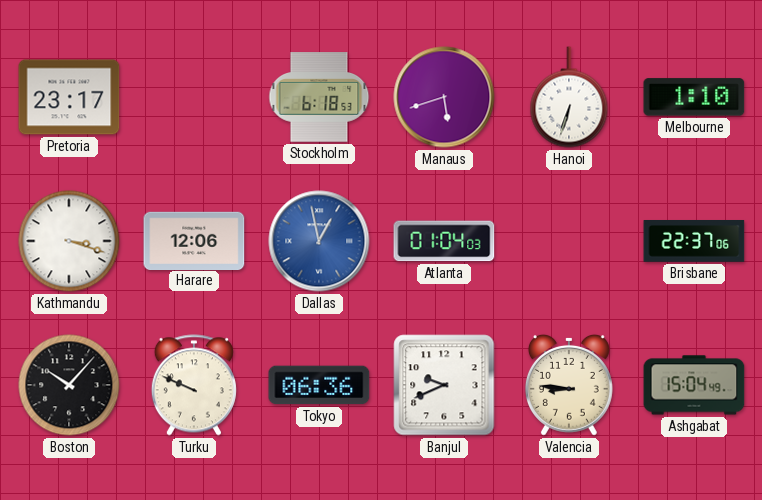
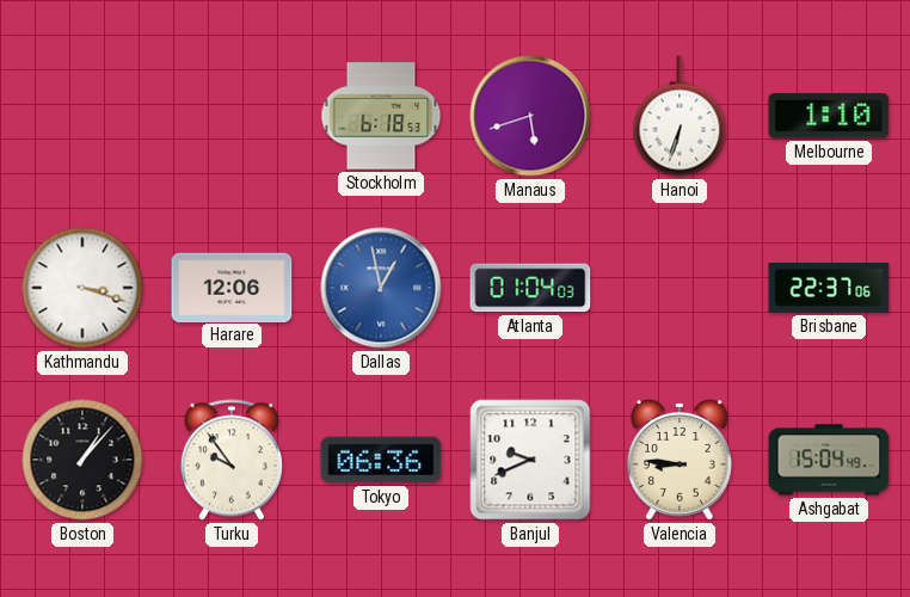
Pretoria: 23:17 -> none
Boston: 10:07 -> 1:07
Turku: 9:49 -> 9:54
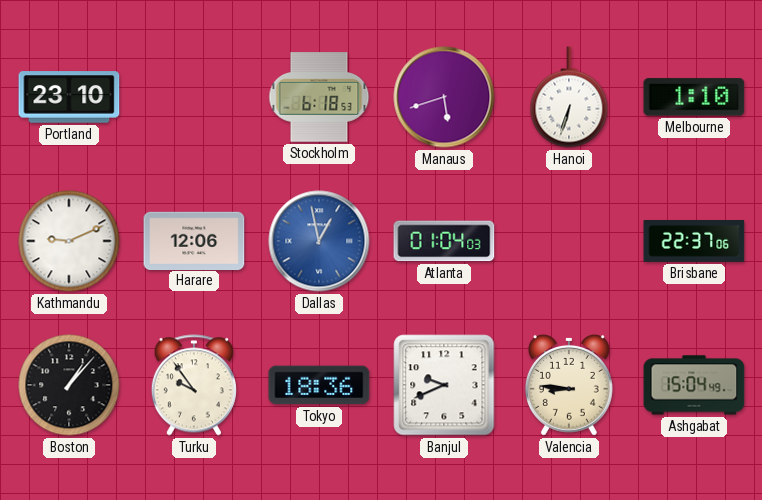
Portland: none -> 23:10
Kathmandu: 3:18 -> 9:11
Tokyo: 06:36 -> 18:36
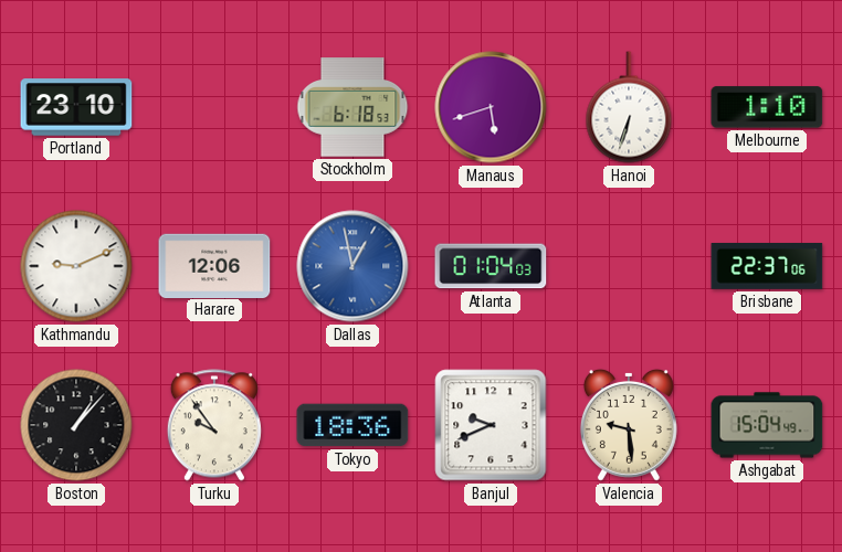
Valencia: 8:46 -> 9:29
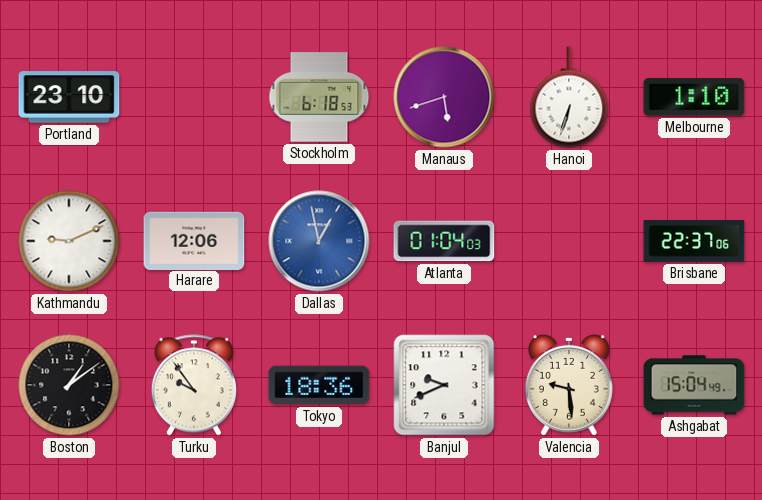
Boston: 1:07 -> 1:09
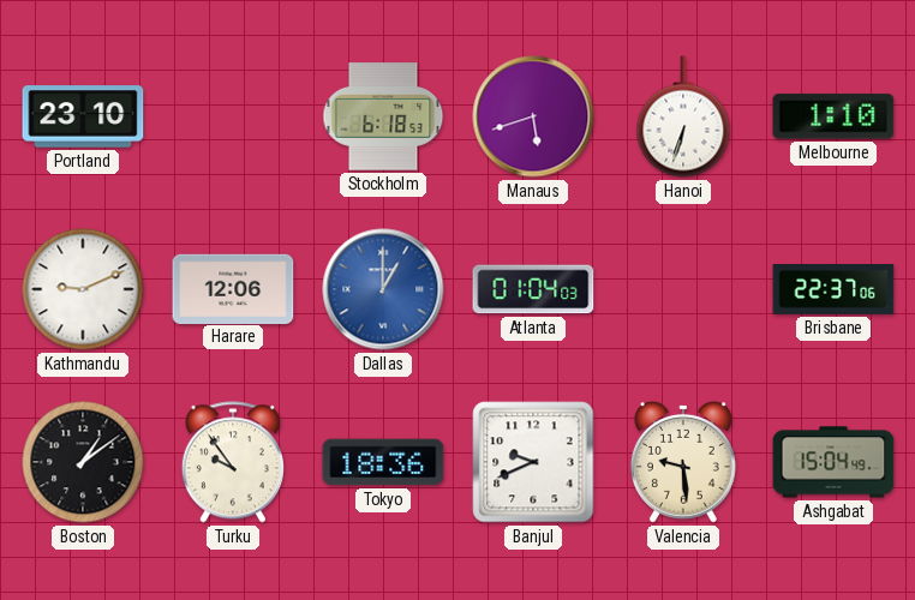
Dallas: 12:58 -> 1:00
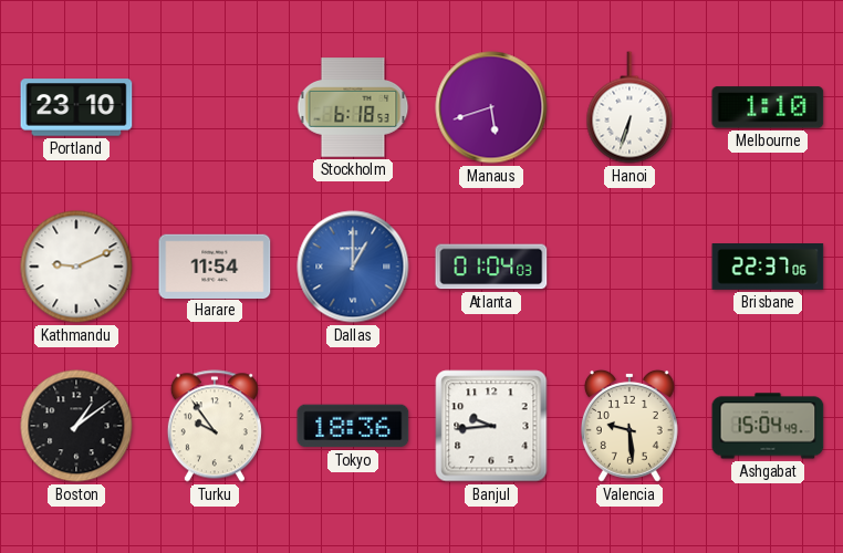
Harare: 12:06 -> 11:54
Banjul: 9:41 -> 9:44
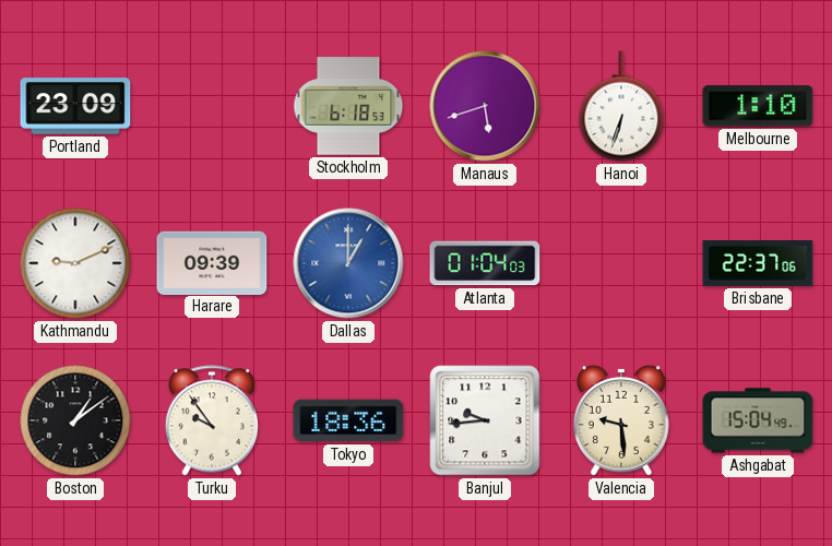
Portland: 23:10 -> 23:09
Harare: 11:54 -> 09:39
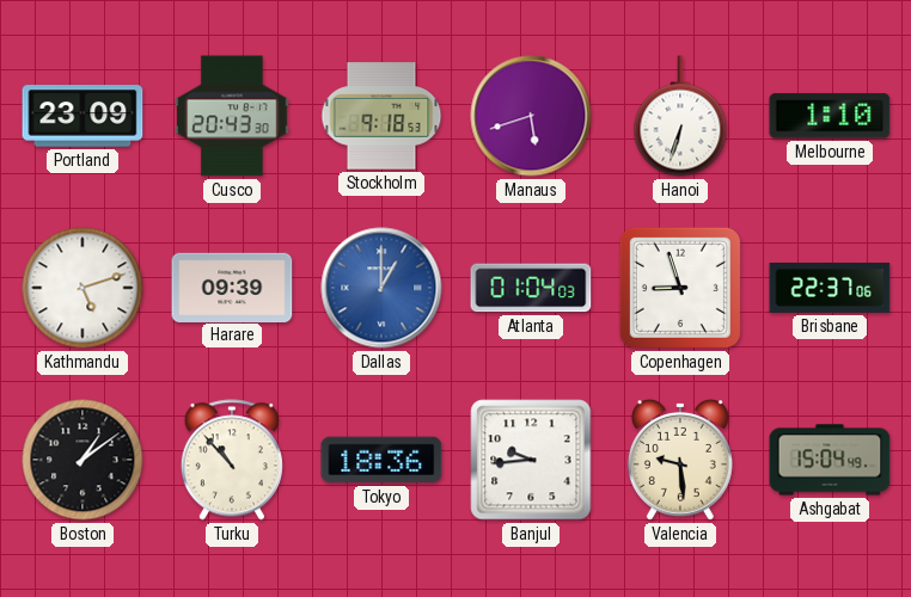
Cusco: none -> 20:43
Stockholm: 6:18 -> 9:18
Kathmandu: 9:11 -> 5:12
Copenhagen: none -> 8:57
Turku: 9:54 -> 10:53
